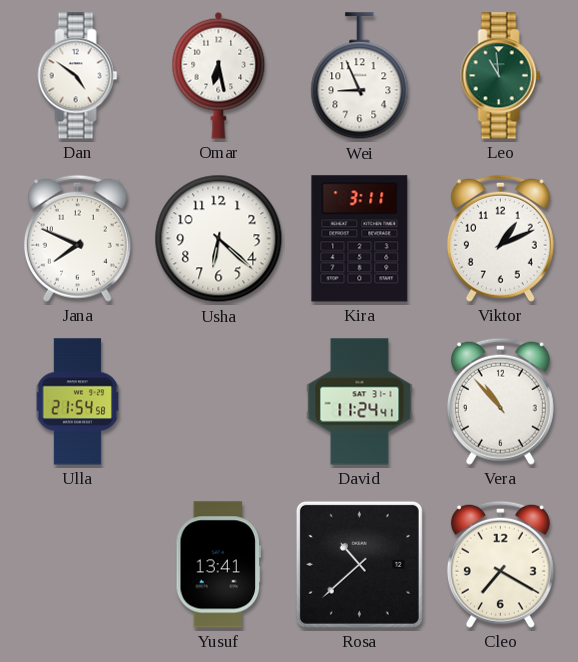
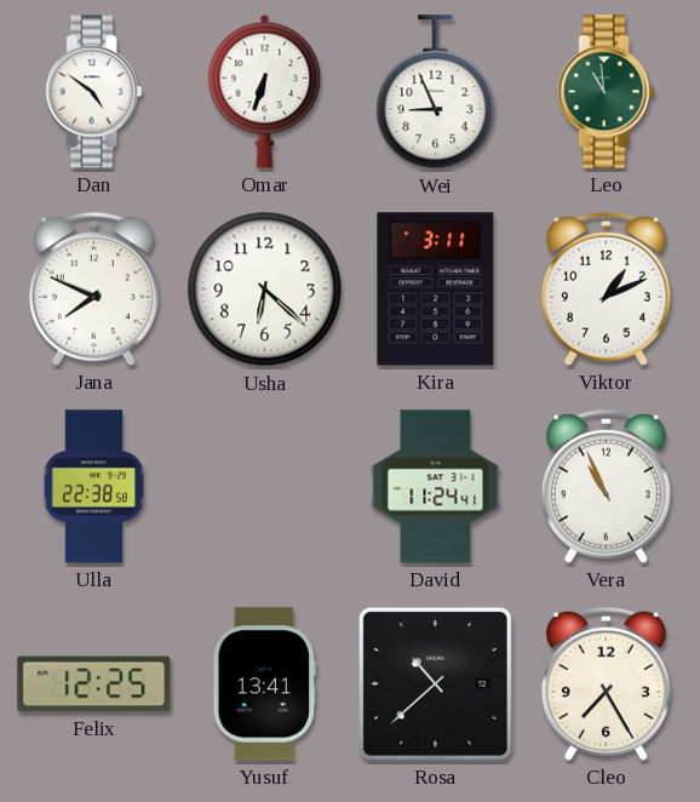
Omar: 6:28 -> 6:33
Ulla: 21:54 -> 22:38
Vera: 10:53 -> 10:56
Felix: none -> 12:25
Cleo: 7:20 -> 7:25
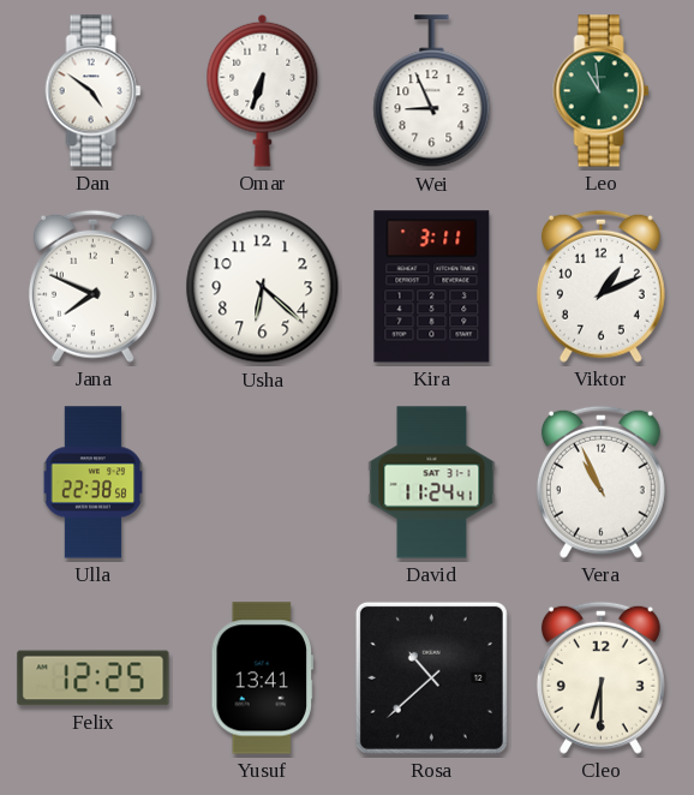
Cleo: 7:25 -> 6:30
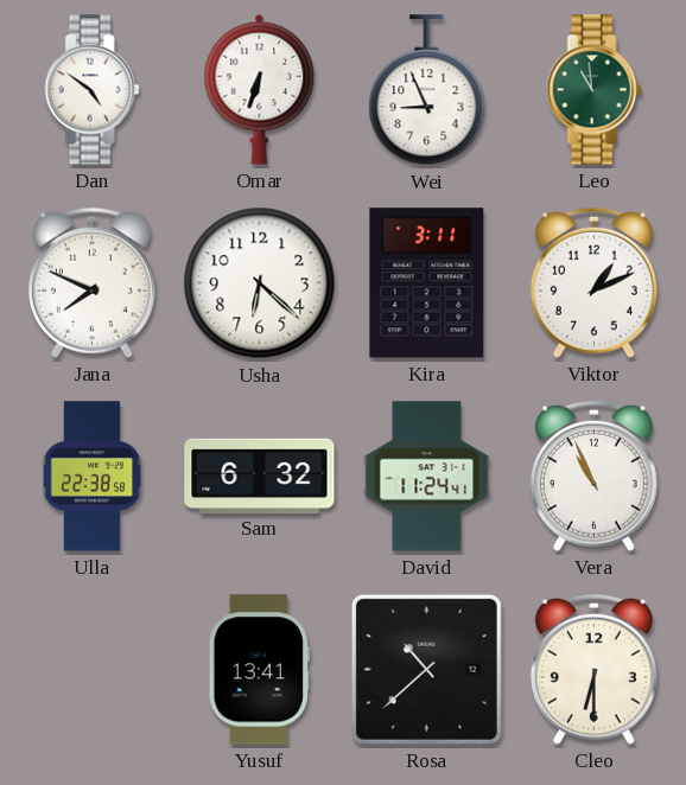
Sam: none -> 6:32
Felix: 12:25 -> none
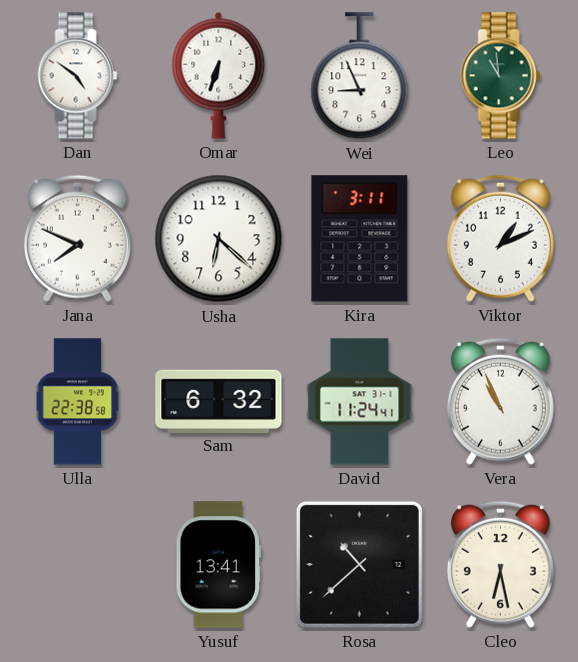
Cleo: 6:30 -> 6:28
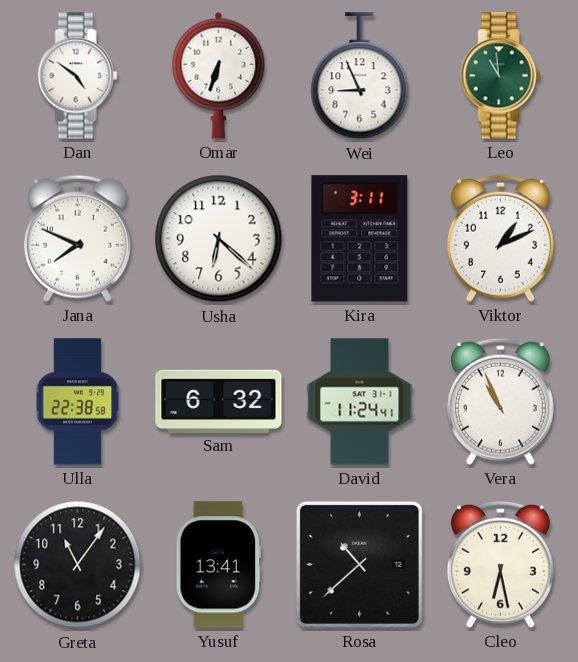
Greta: none -> 11:06
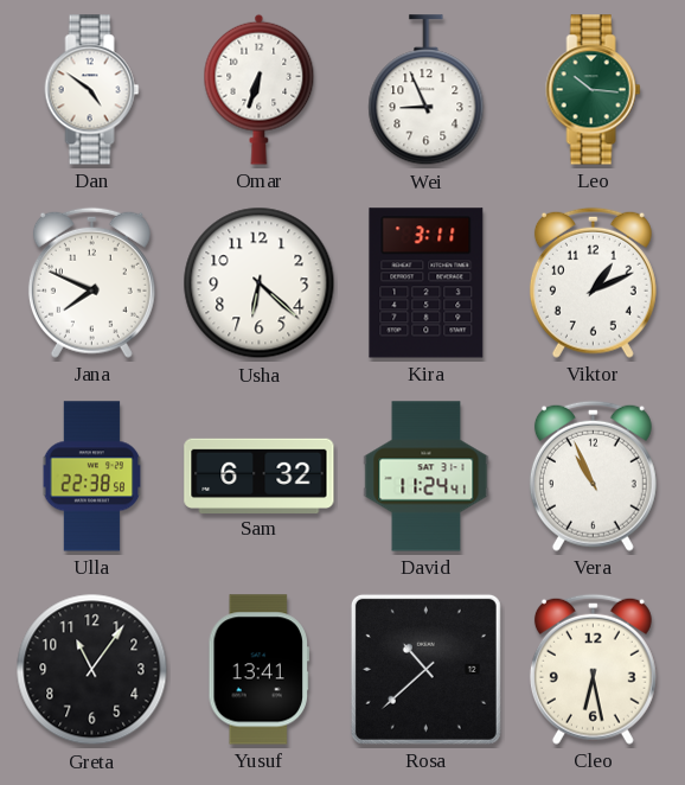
Leo: 10:59 -> 10:16
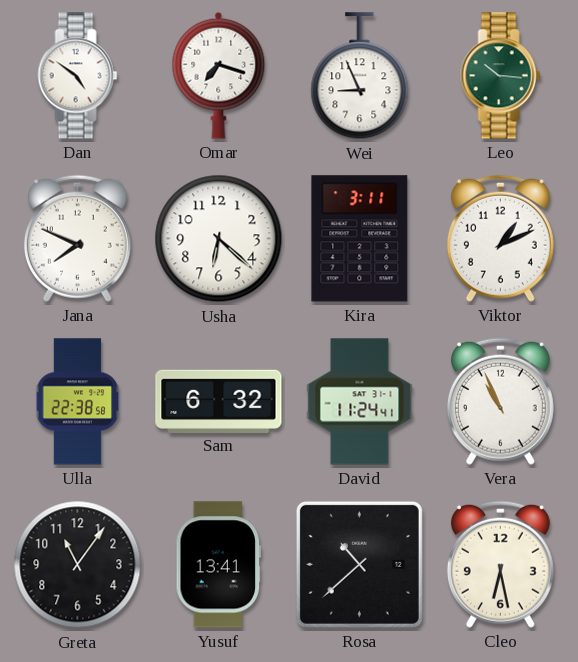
Omar: 6:33 -> 7:18
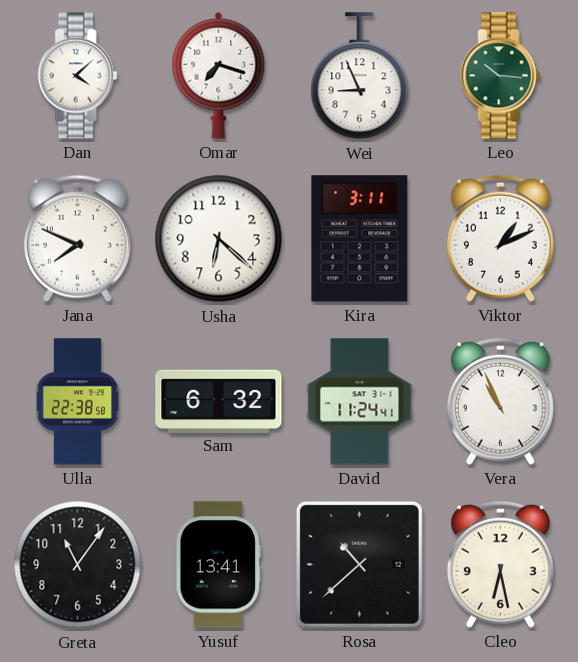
Dan: 4:51 -> 4:08
